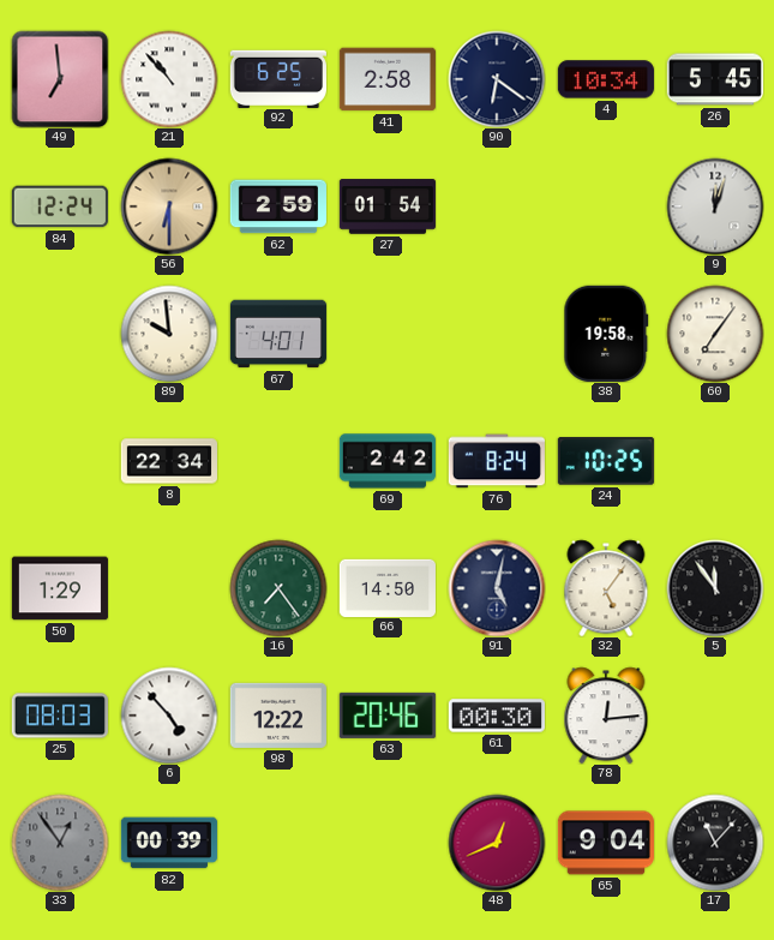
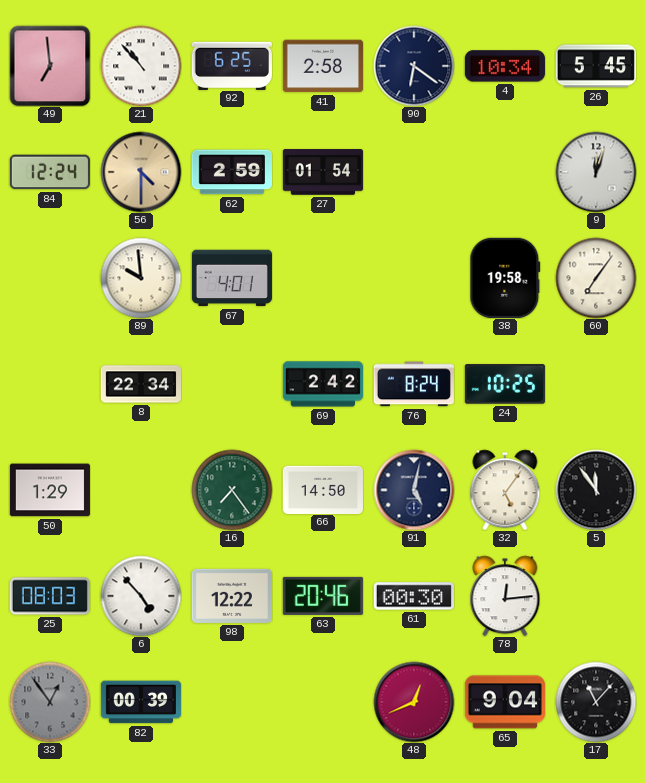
56: 6:30 -> 4:30
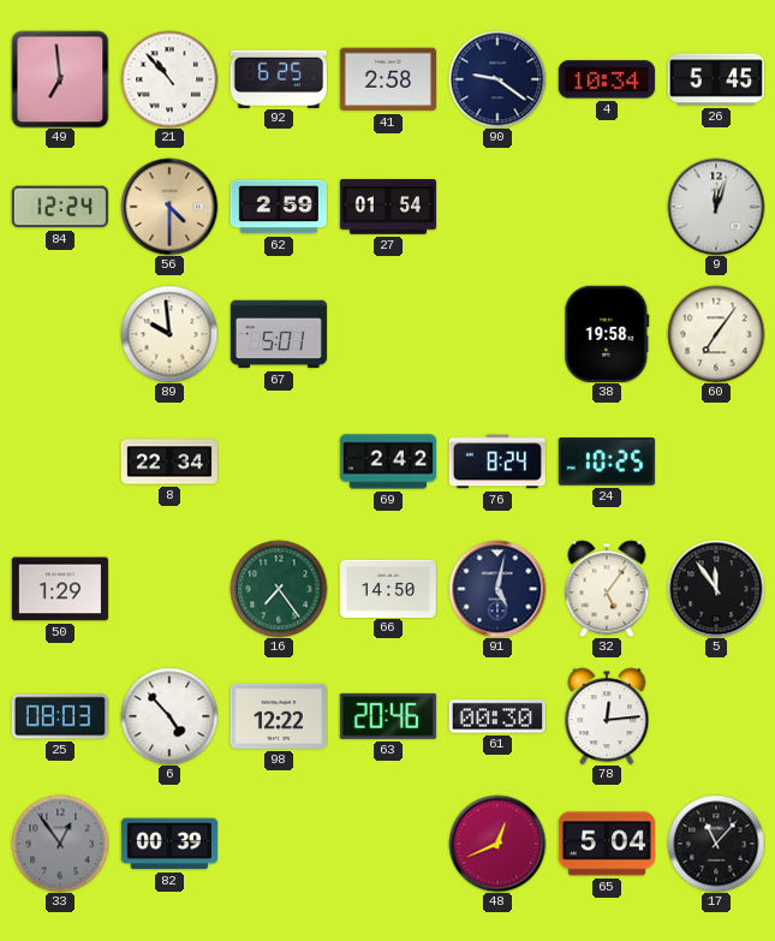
90: 6:21 -> 9:21
67: 4:01 -> 5:01
65: 9:04 -> 5:04
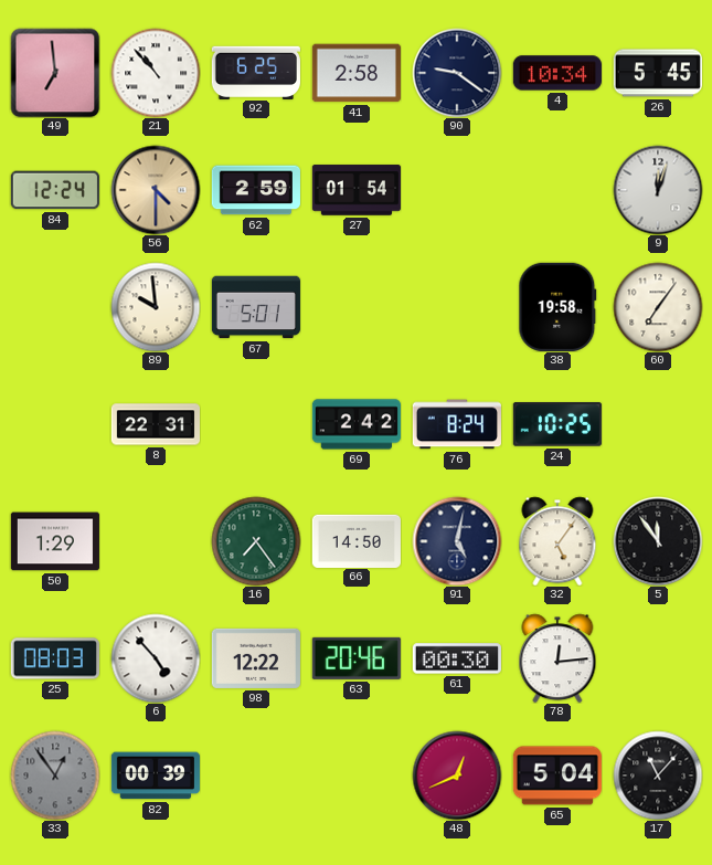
8: 22:34 -> 22:31
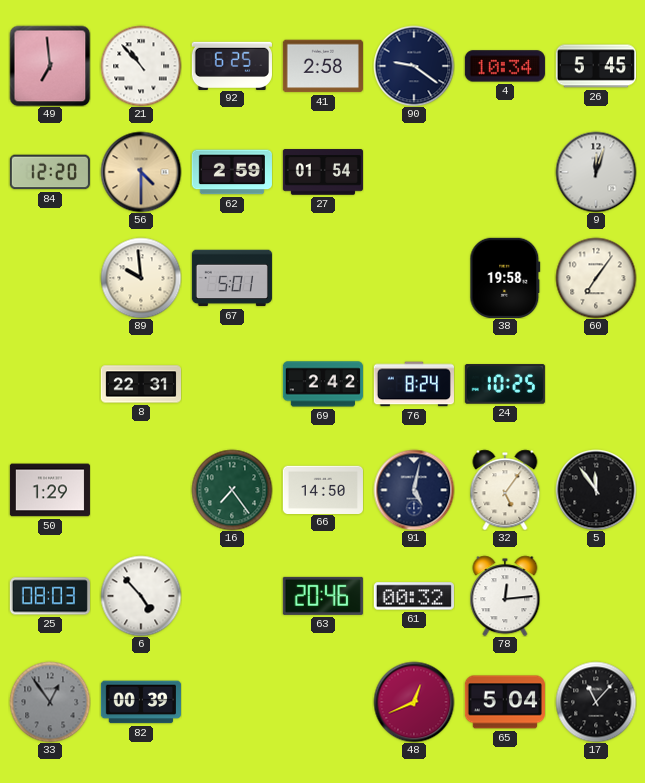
84: 12:24 -> 12:20
98: 12:22 -> none
61: 00:30 -> 00:32
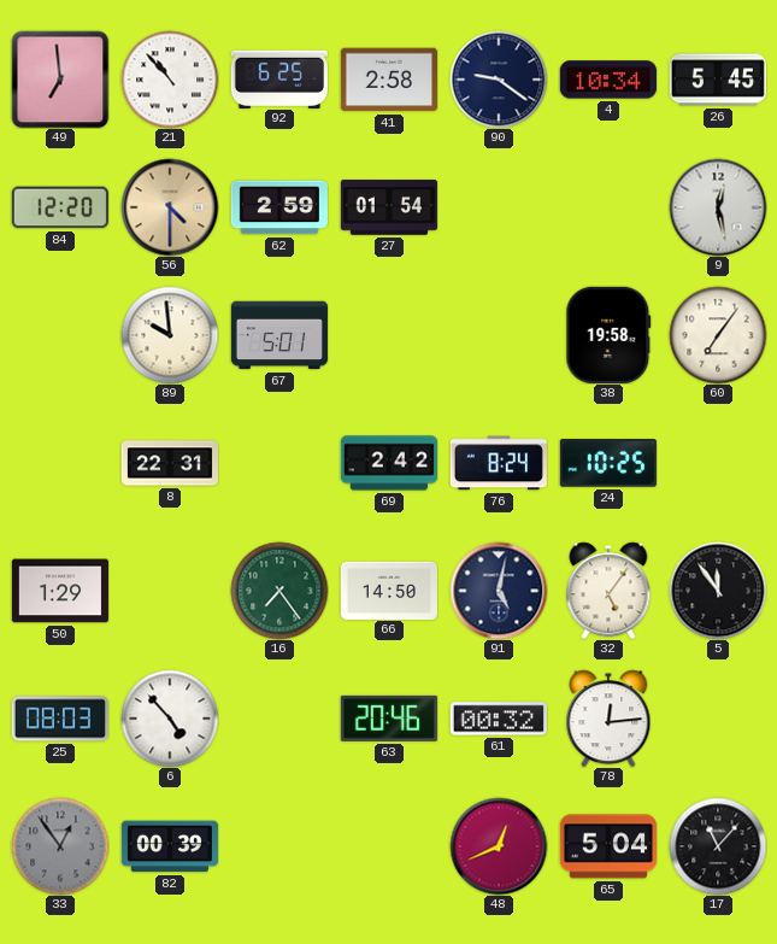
9: 12:03 -> 12:28
